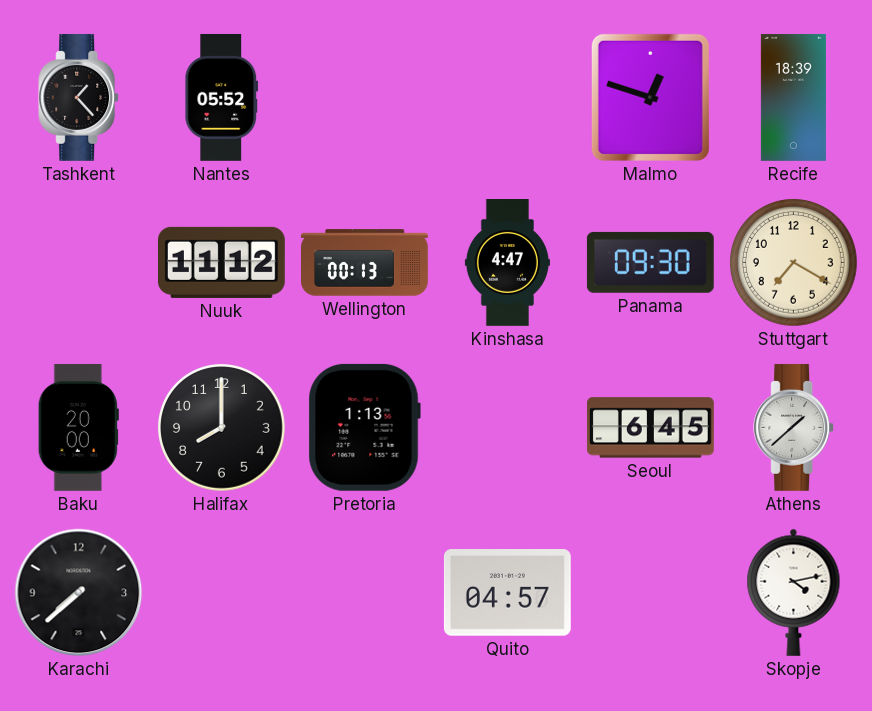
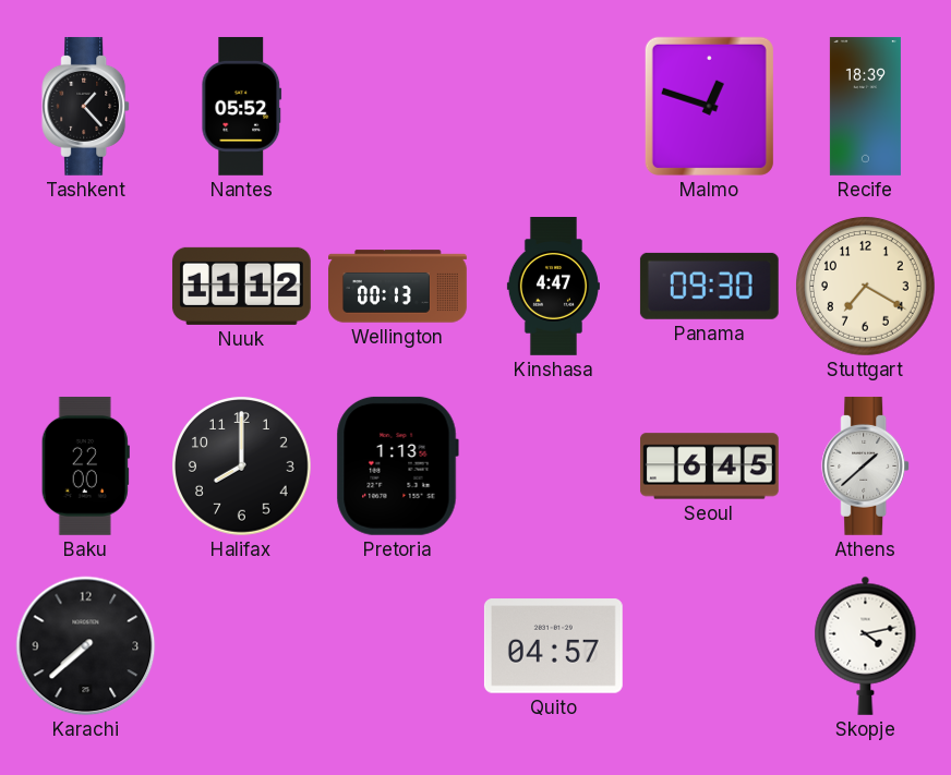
Baku: 20:00 -> 22:00
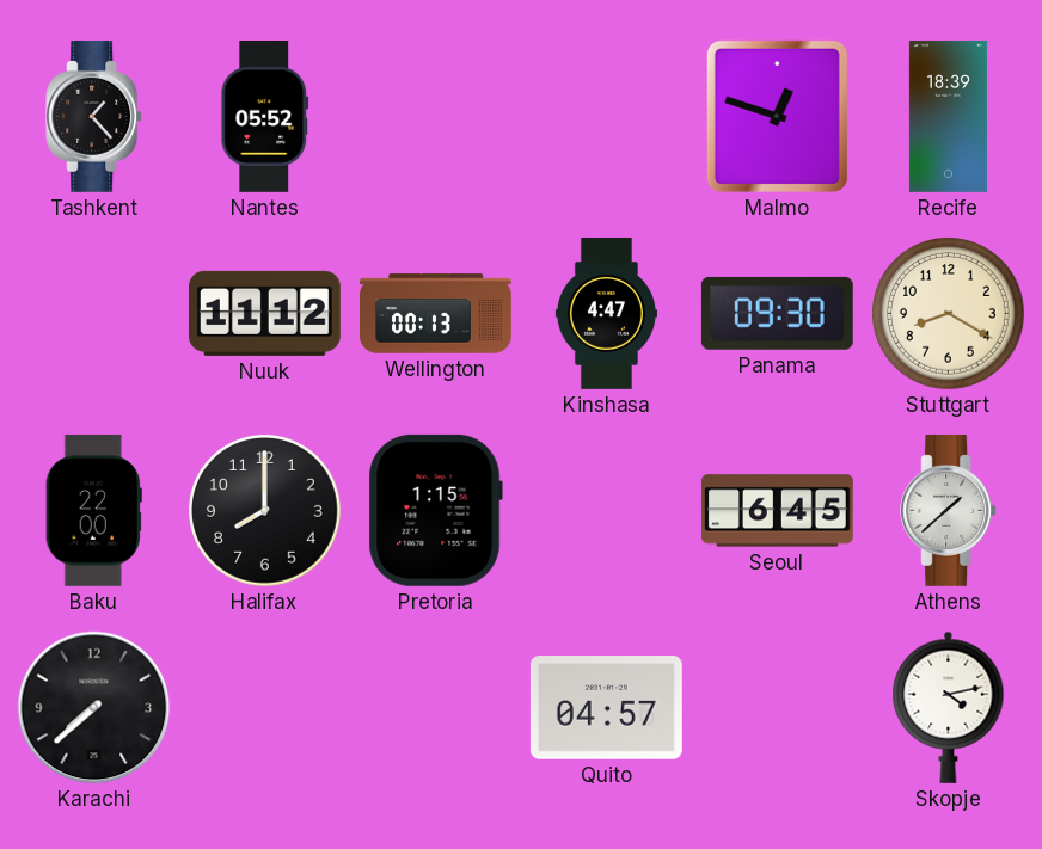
Stuttgart: 7:20 -> 8:20
Pretoria: 1:13 -> 1:15
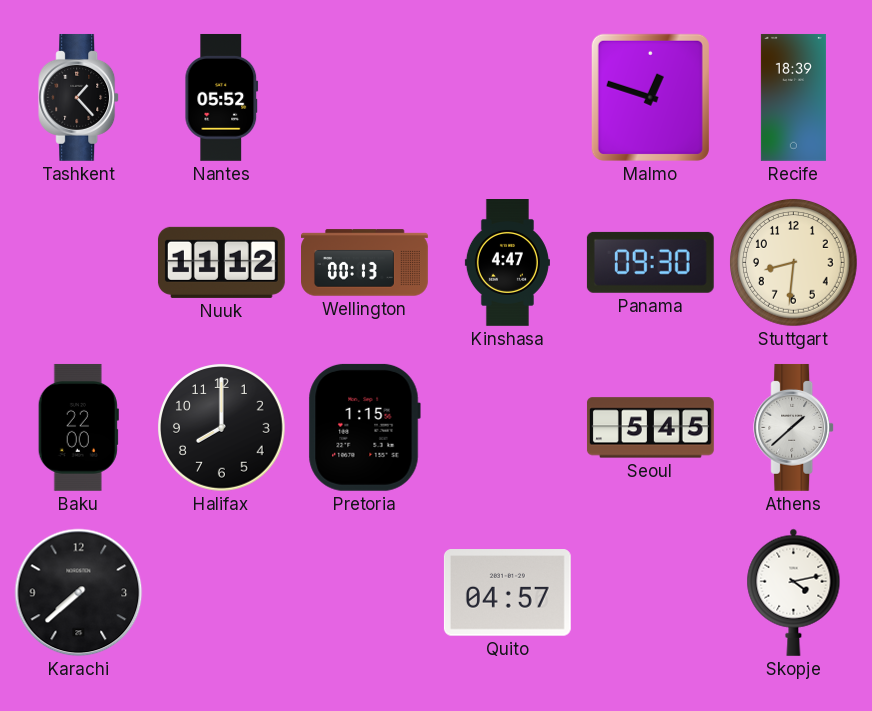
Stuttgart: 8:20 -> 8:31
Seoul: 6:45 -> 5:45
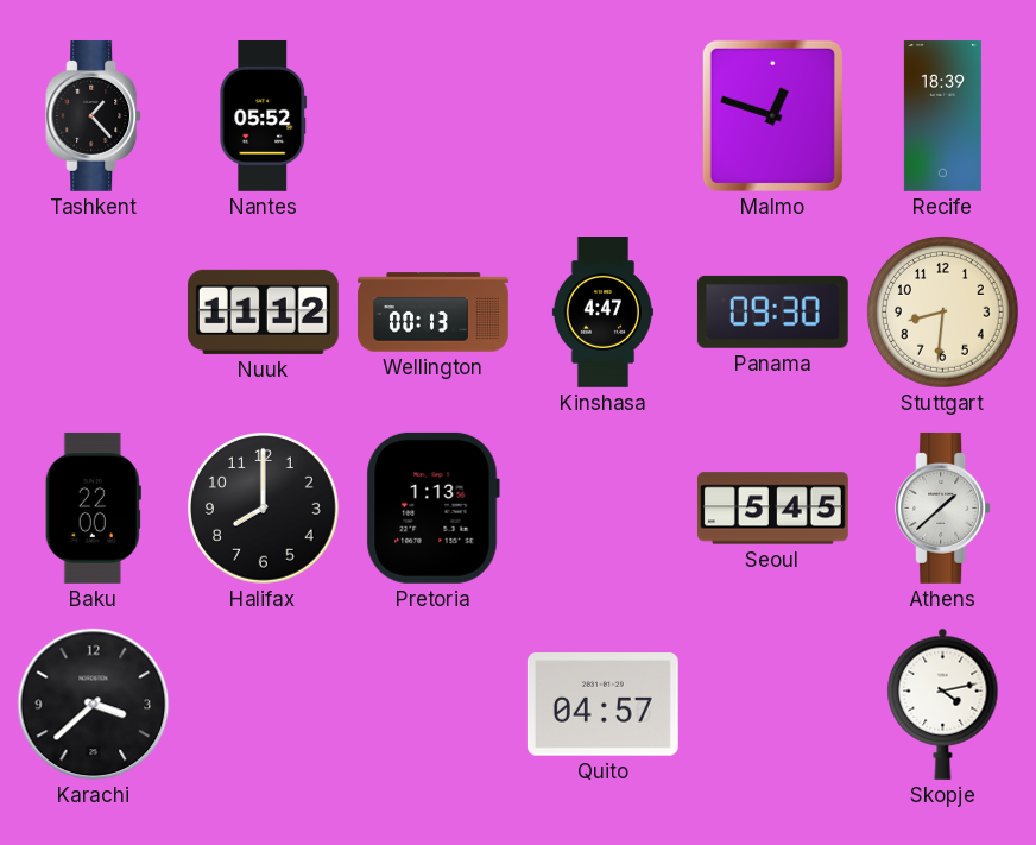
Pretoria: 1:15 -> 1:13
Karachi: 7:38 -> 3:38
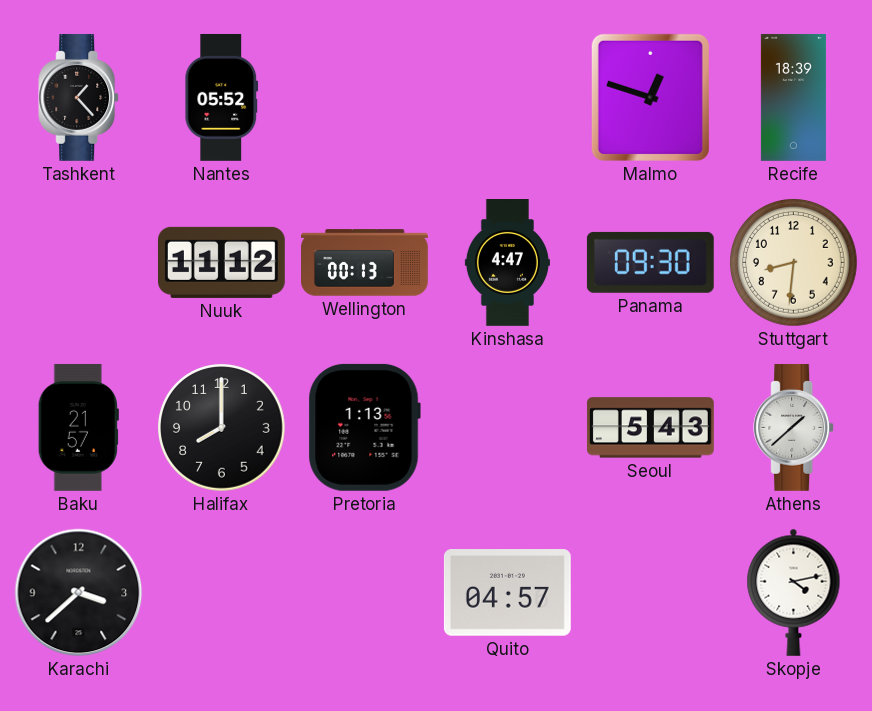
Baku: 22:00 -> 21:57
Seoul: 5:45 -> 5:43
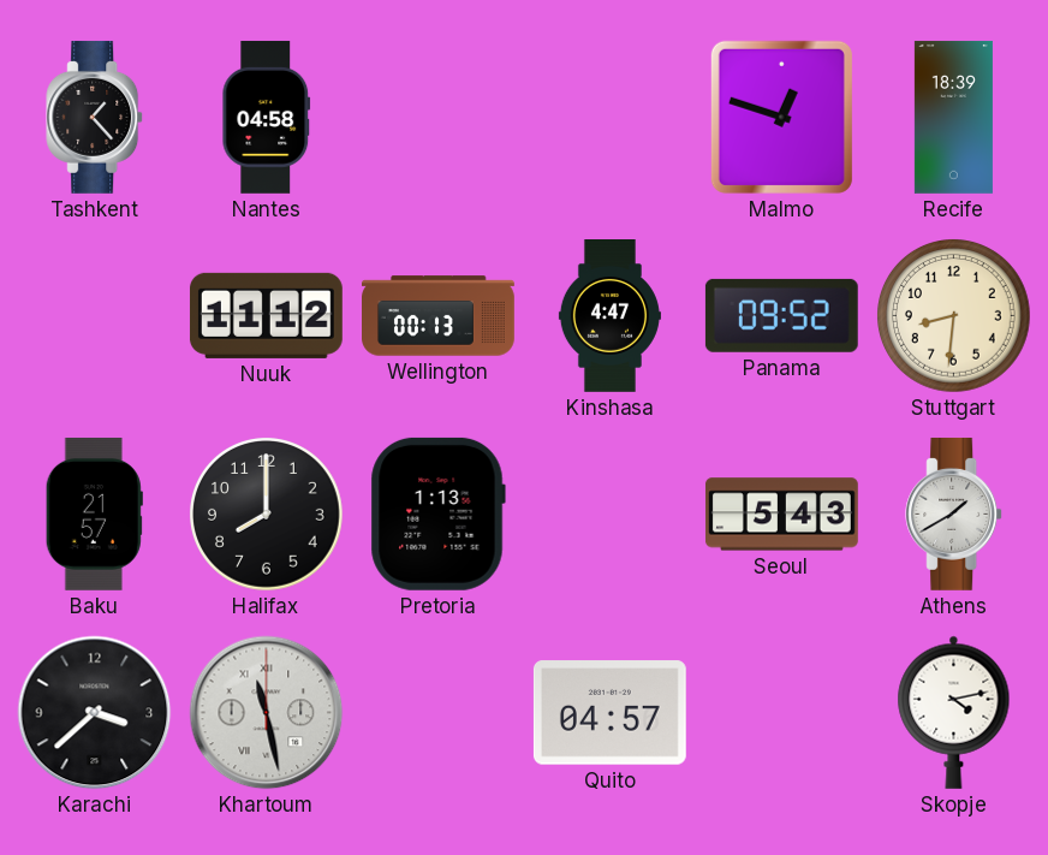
Nantes: 05:52 -> 04:58
Panama: 09:30 -> 09:52
Athens: 1:38 -> 1:40
Khartoum: none -> 11:28
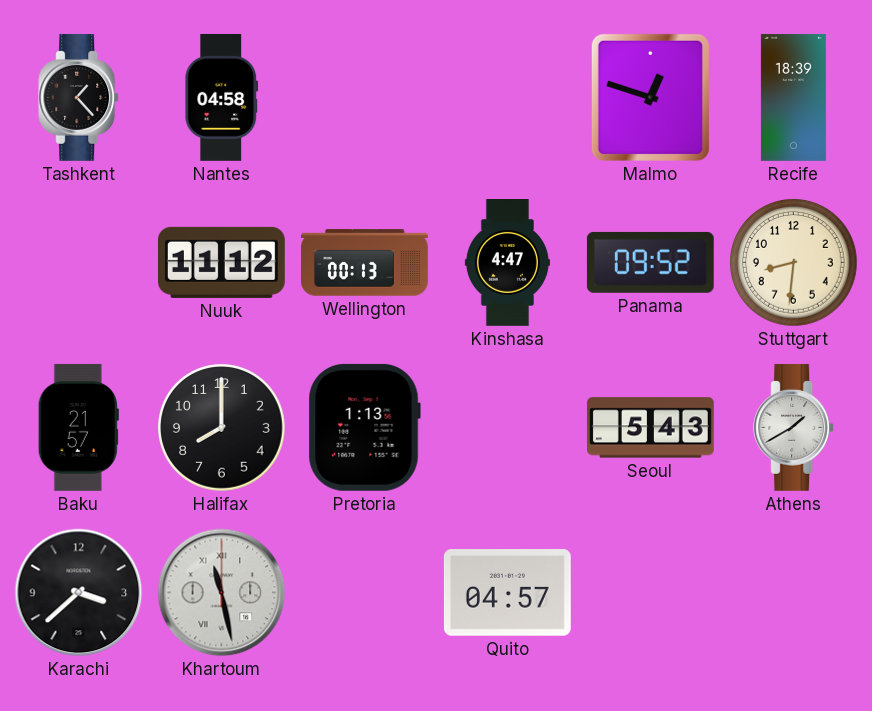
Skopje: 4:13 -> none
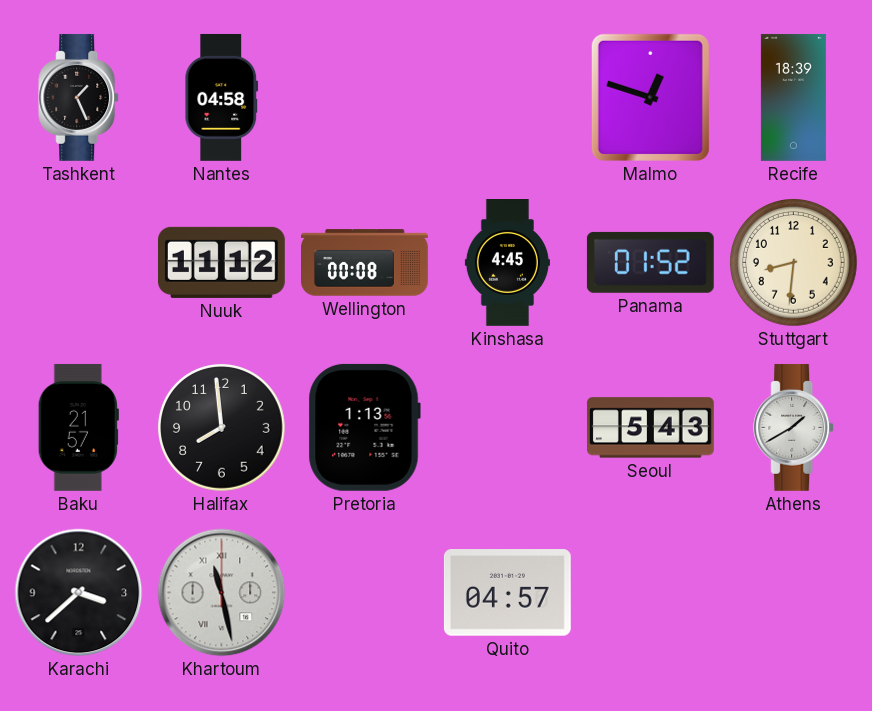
Tashkent: 1:23 -> 1:26
Wellington: 00:13 -> 00:08
Kinshasa: 4:47 -> 4:45
Panama: 09:52 -> 01:52
Halifax: 8:00 -> 7:59
